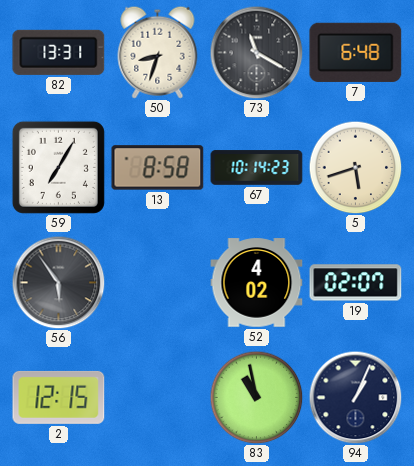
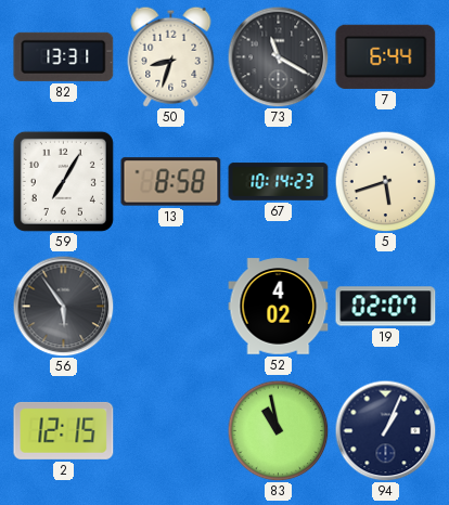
7: 6:48 -> 6:44
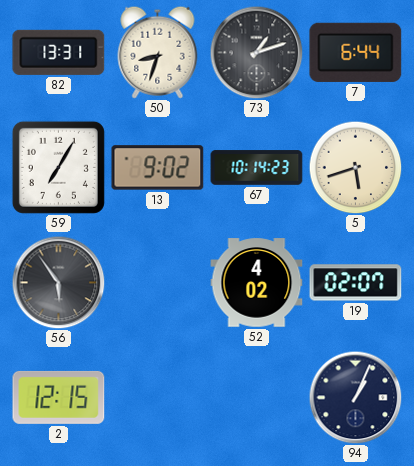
73: 11:20 -> 1:12
13: 8:58 -> 9:02
83: 10:58 -> none
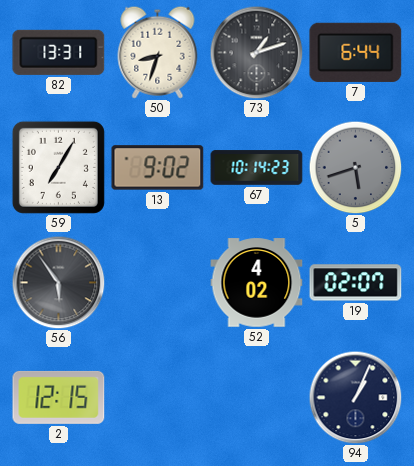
5 dial: cream -> grey
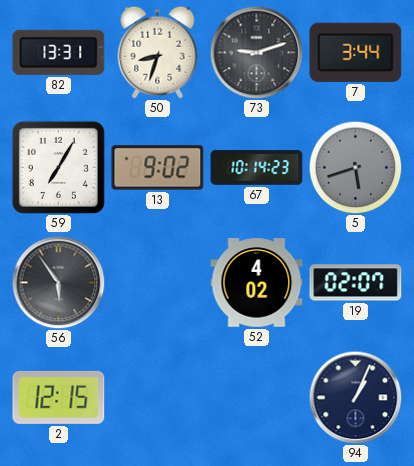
73: 1:12 -> 9:12
7: 6:44 -> 3:44
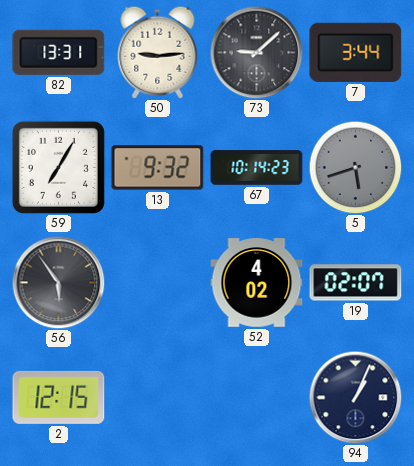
50: 8:33 -> 9:14
73: 9:12 -> 9:08
13: 9:02 -> 9:32
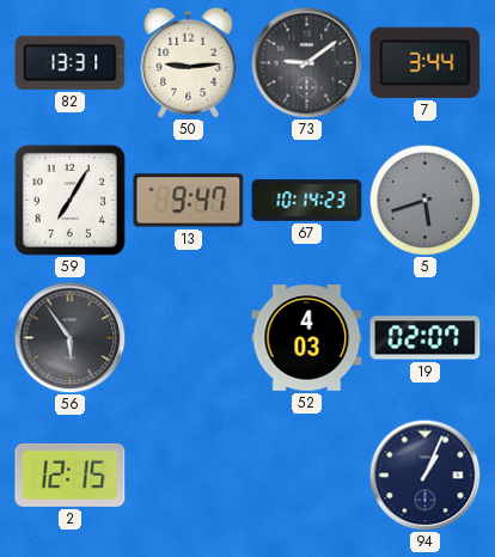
73: 9:08 -> 9:09
13: 9:32 -> 9:47
52: 4:02 -> 4:03
